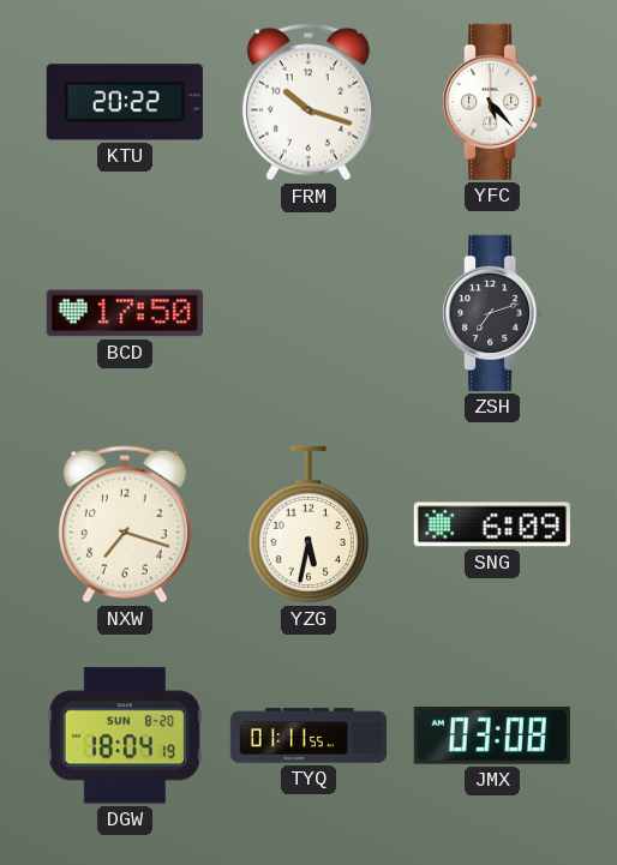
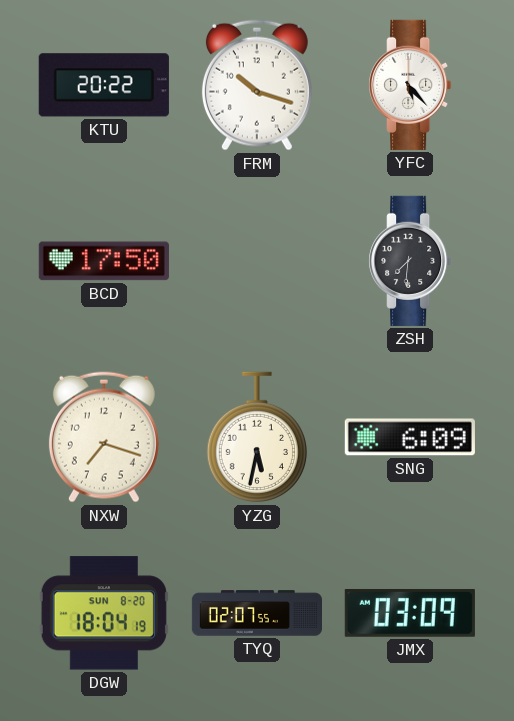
ZSH: 7:12 -> 7:31
TYQ: 01:11 -> 02:07
JMX: 03:08 -> 03:09
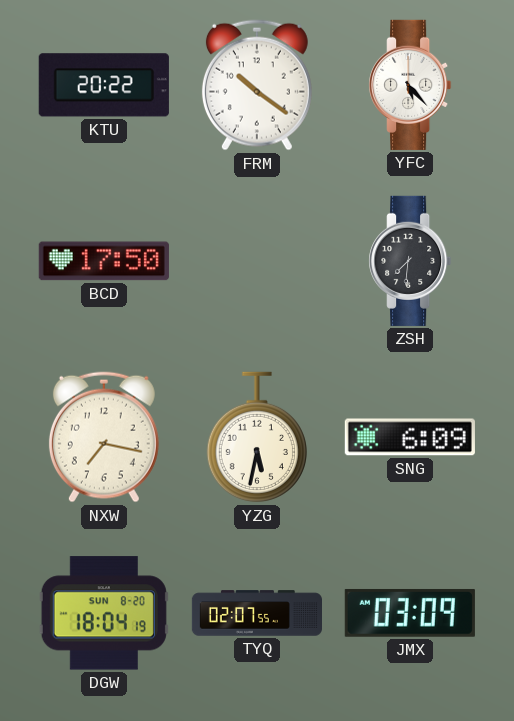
FRM: 10:18 -> 10:21
NXW: 7:18 -> 7:17
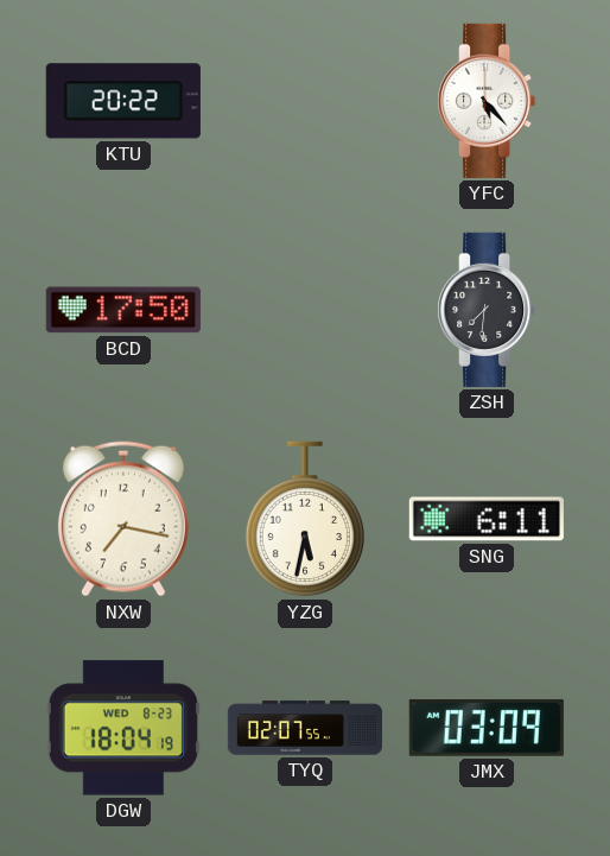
FRM: 10:21 -> none
SNG: 6:09 -> 6:11
DGW date: SUN 8-20 -> WED 8-23
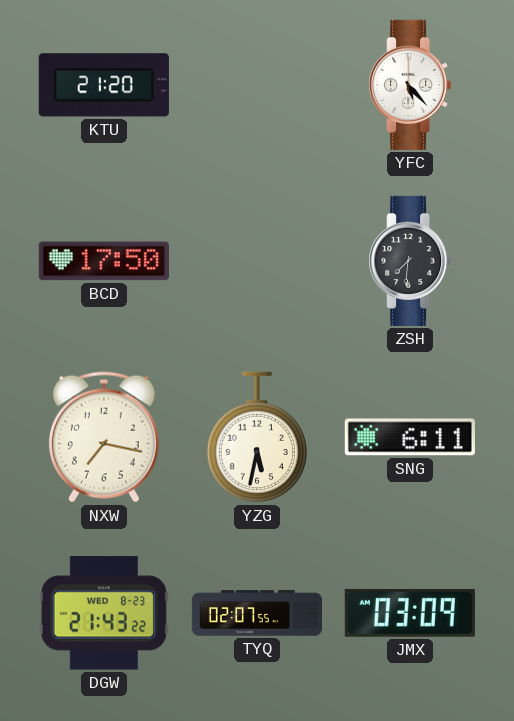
KTU: 20:22 -> 21:20
DGW: 18:04 -> 21:43
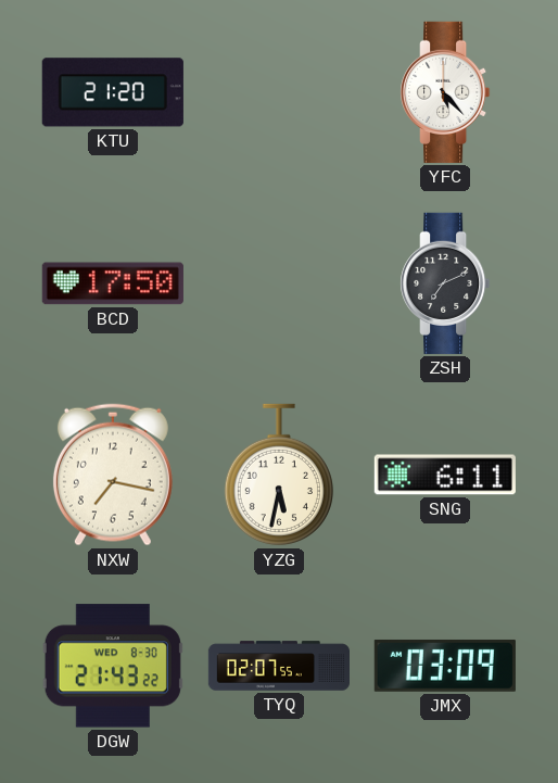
ZSH: 7:31 -> 7:11
DGW date: WED 8-23 -> WED 8-30
